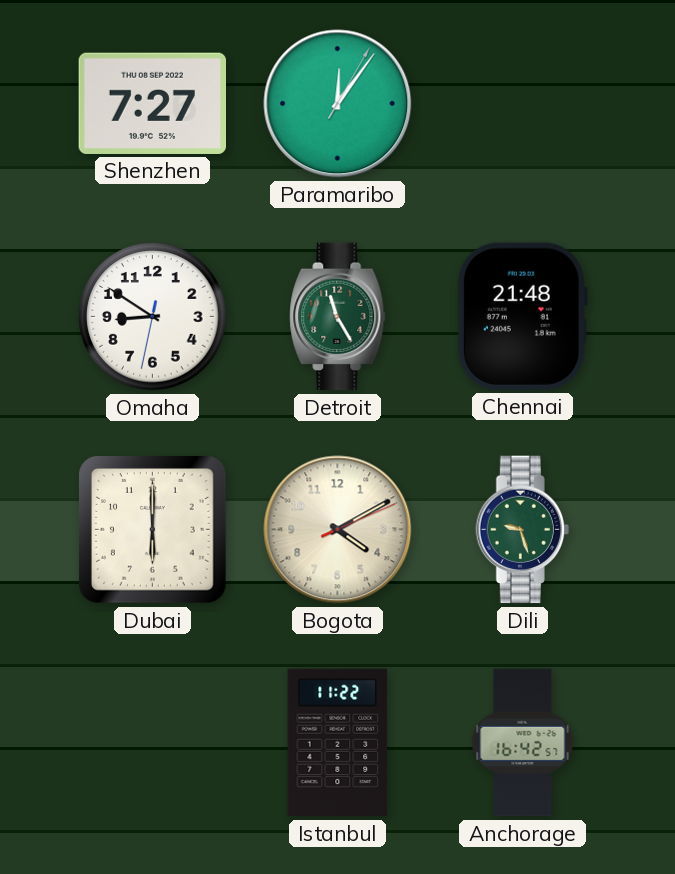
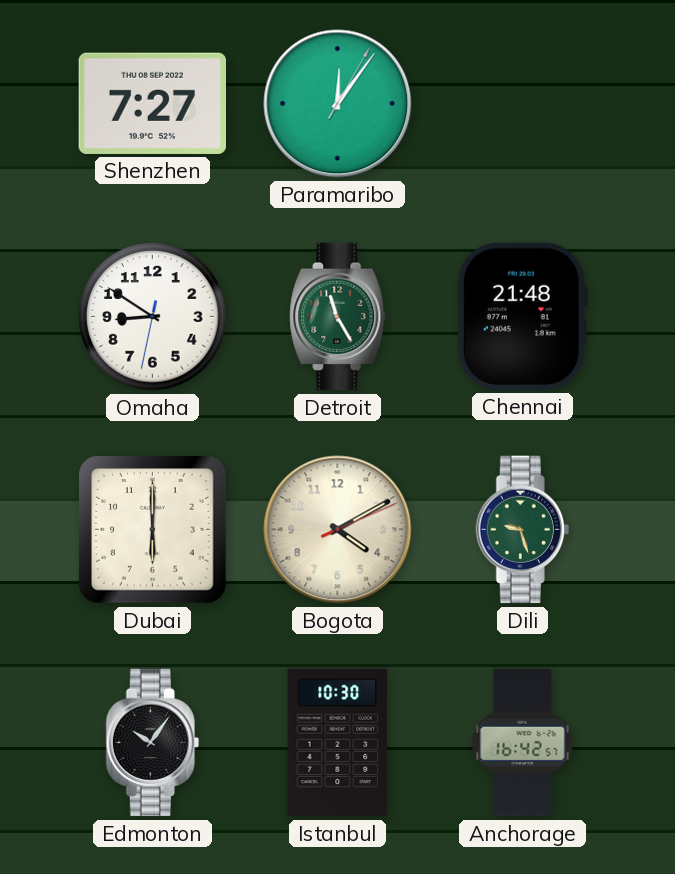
Edmonton: none -> 10:06
Istanbul: 11:22 -> 10:30
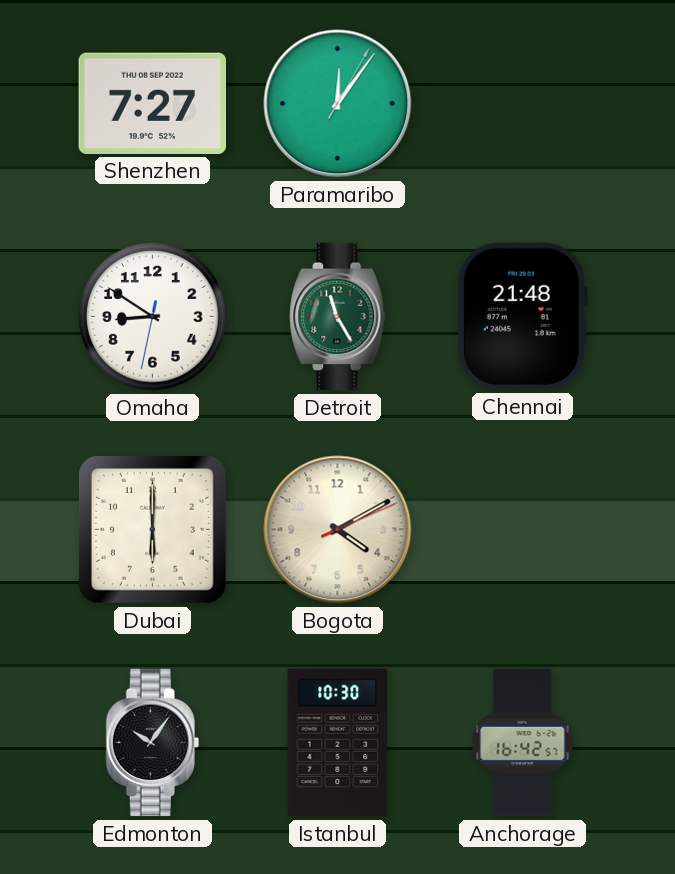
Dili: 9:27 -> none
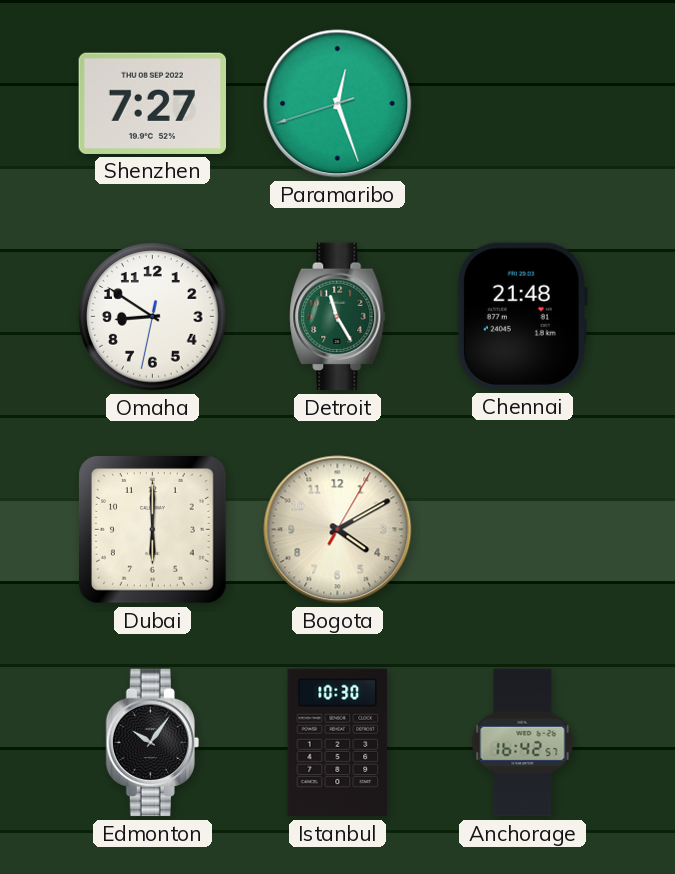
Paramaribo: 12:06 -> 12:26
Bogota: 4:10:11 -> 4:10:05
